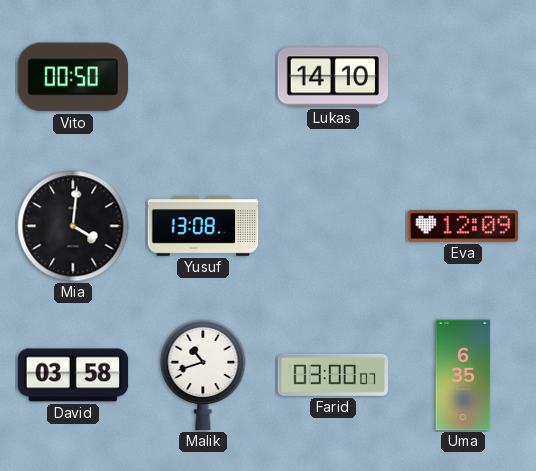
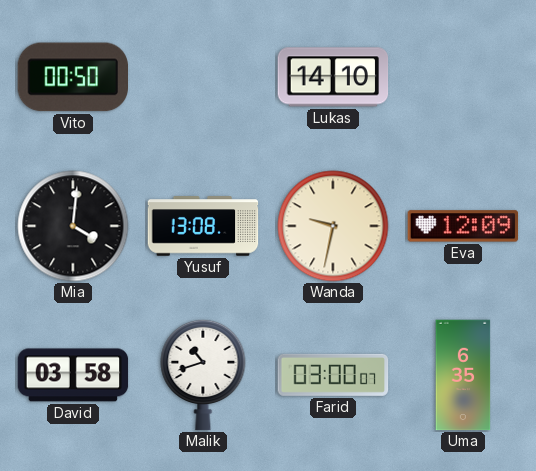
Wanda: none -> 9:32
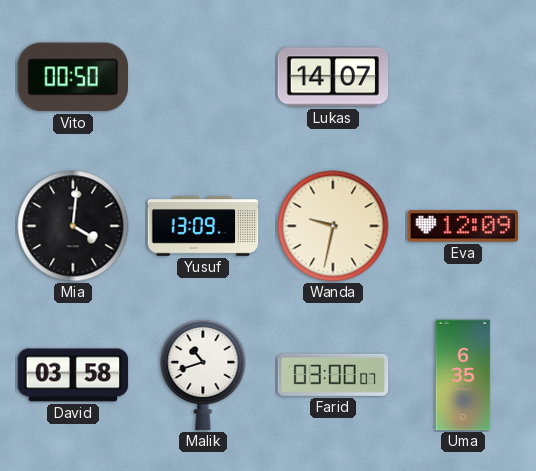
Lukas: 14:10 -> 14:07
Yusuf: 13:08 -> 13:09
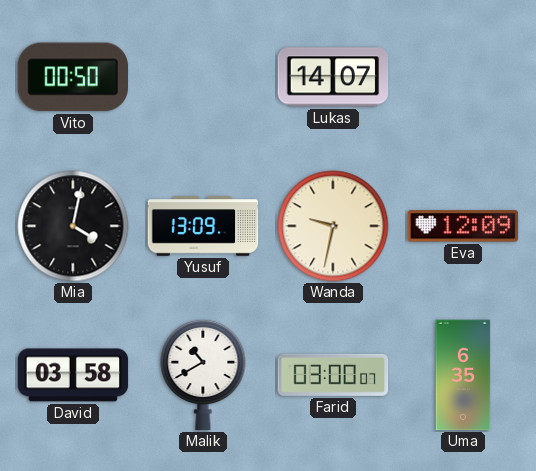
Mia: 4:01 -> 4:02
Malik: 10:42 -> 10:40
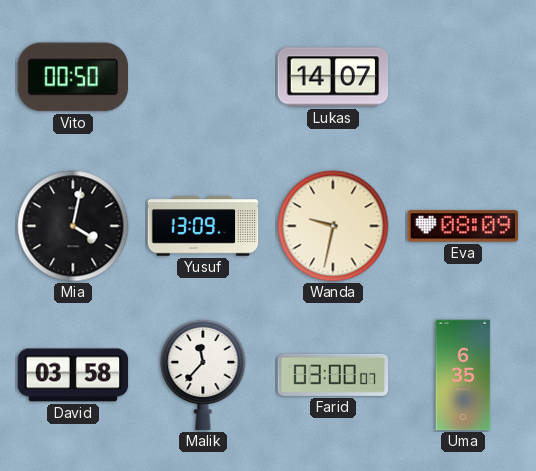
Eva: 12:09 -> 08:09
Malik: 10:40 -> 11:37
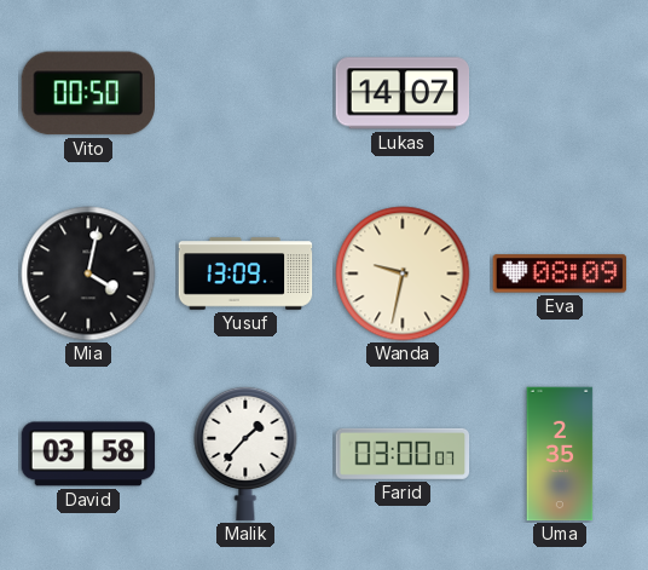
Malik: 11:37 -> 1:37
Uma: 6:35 -> 2:35
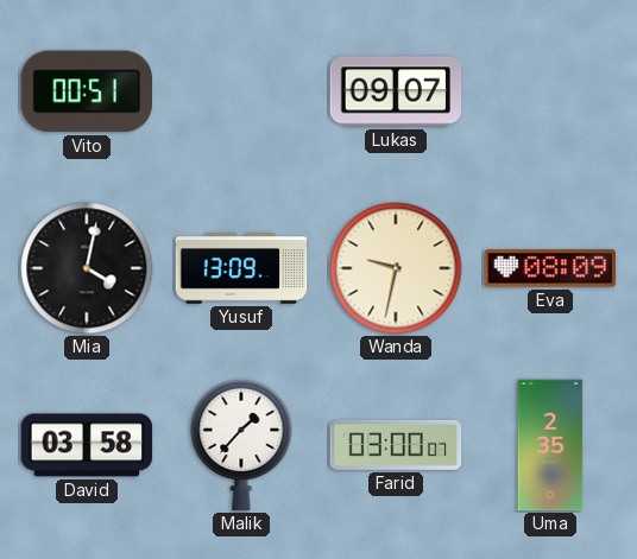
Vito: 00:50 -> 00:51
Lukas: 14:07 -> 09:07
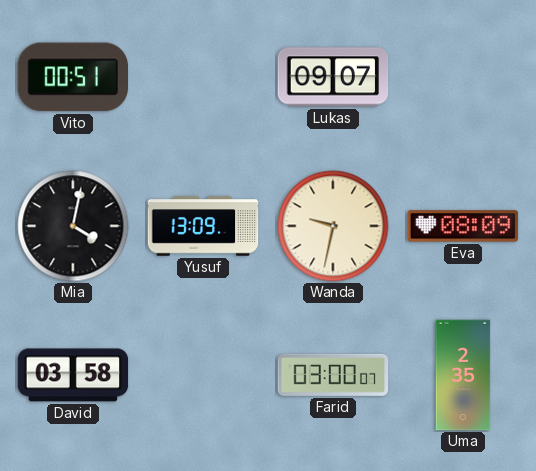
Malik: 1:37 -> none
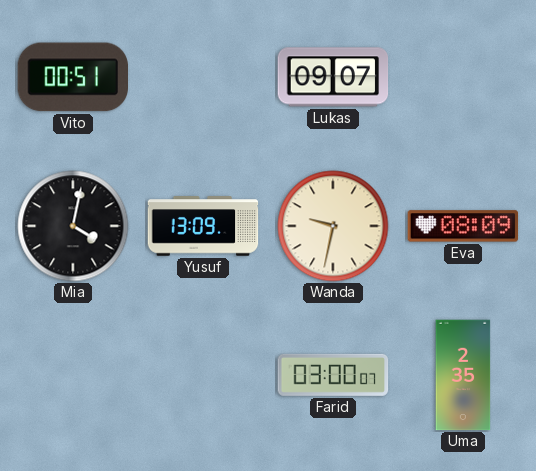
David: 03:58 -> none
